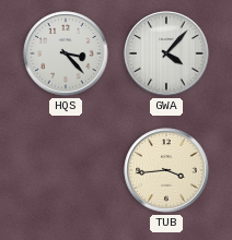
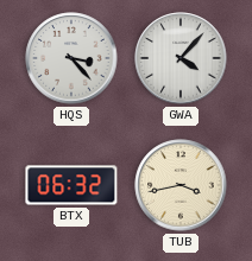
BTX: none -> 06:32
TUB: 3:44 -> 3:43
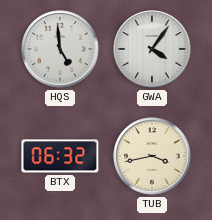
HQS: 3:23 -> 4:59
GWA: 4:07 -> 4:06
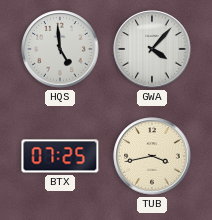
GWA: 4:06 -> 4:07
BTX: 06:32 -> 07:25
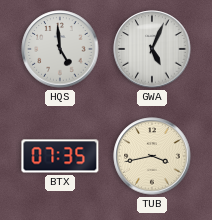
GWA: 4:07 -> 5:04
BTX: 07:25 -> 07:35
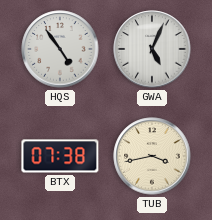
HQS: 4:59 -> 4:54
BTX: 07:35 -> 07:38
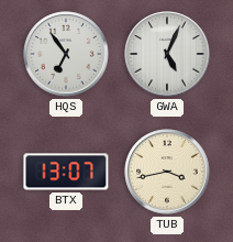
HQS: 4:54 -> 6:54
BTX: 07:38 -> 13:07
